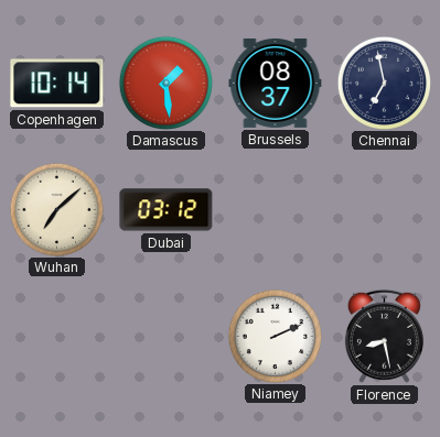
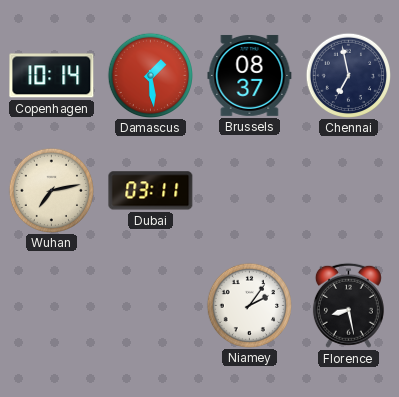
Wuhan: 7:08 -> 7:13
Dubai: 03:12 -> 03:11
Niamey: 2:11 -> 2:06
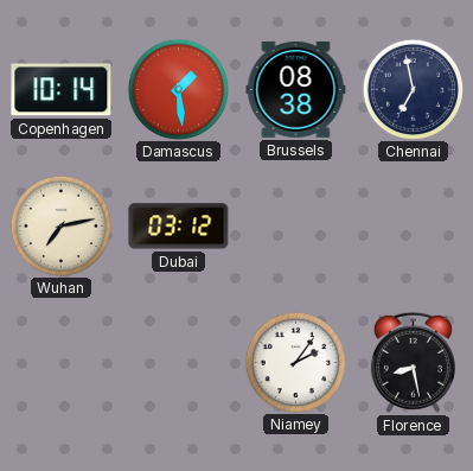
Brussels: 08:37 -> 08:38
Dubai: 03:11 -> 03:12
